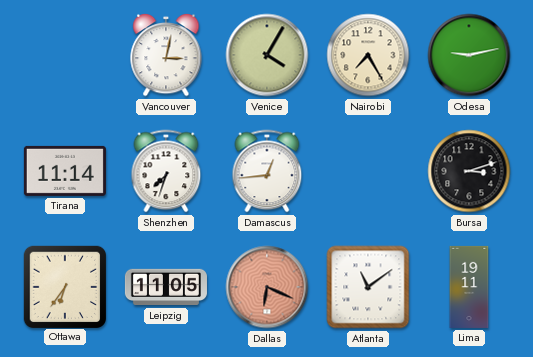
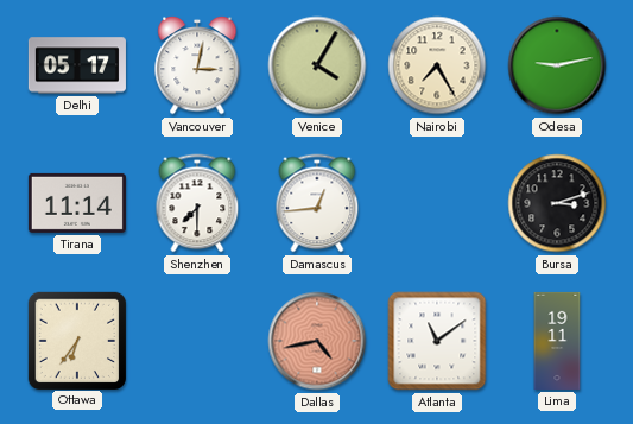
Delhi: none -> 05:17
Shenzhen: 7:33 -> 7:30
Leipzig: 11:05 -> none
Dallas: 6:19 -> 4:43
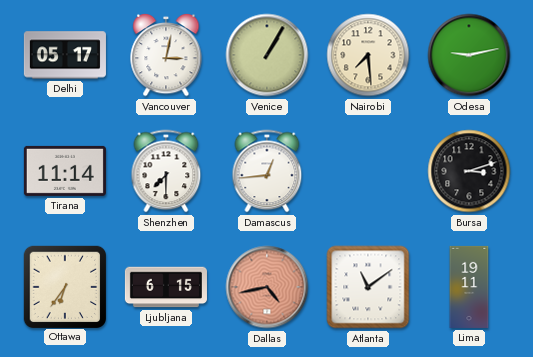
Venice: 4:05 -> 1:05
Nairobi: 7:25 -> 7:29
Ljubljana: none -> 6:15
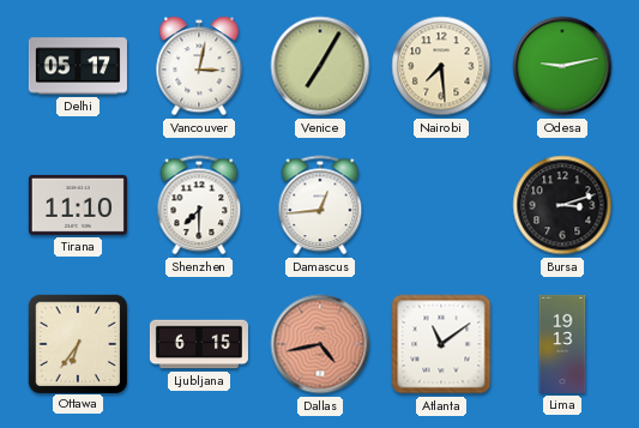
Venice: 1:05 -> 7:05
Tirana: 11:14 -> 11:10
Lima: 19:11 -> 19:13
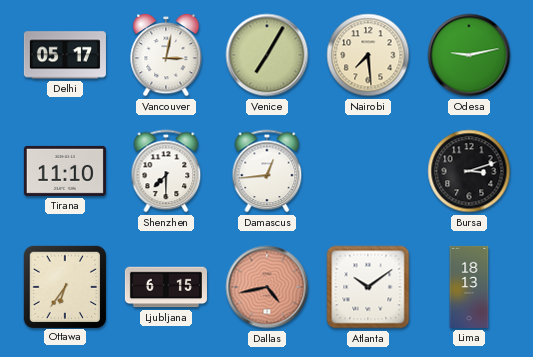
Atlanta: 11:09 -> 10:09
Lima: 19:13 -> 18:13
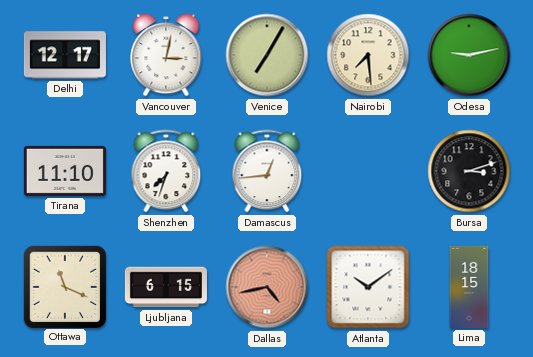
Delhi: 05:17 -> 12:17
Shenzhen: 7:30 -> 7:33
Ottawa: 6:36 -> 11:19
Lima: 18:13 -> 18:15
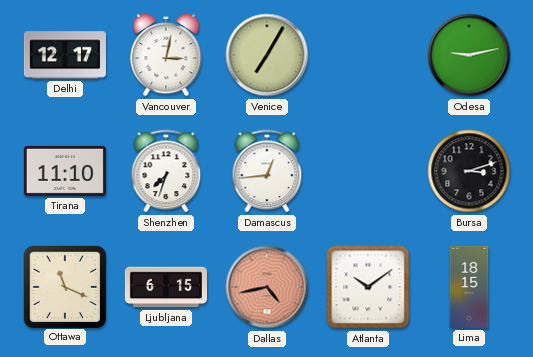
Nairobi: 7:29 -> none
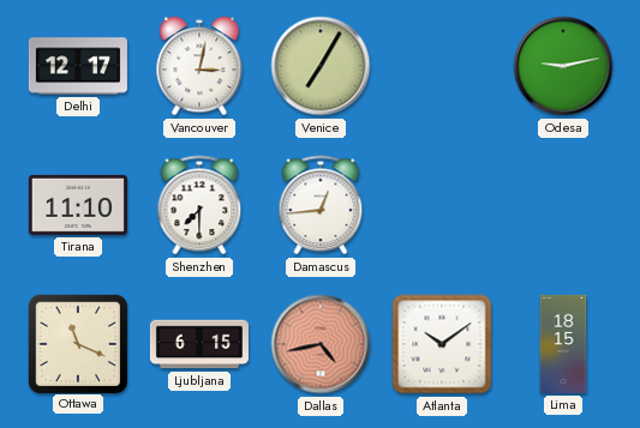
Shenzhen: 7:33 -> 7:30
Bursa: 3:12 -> none
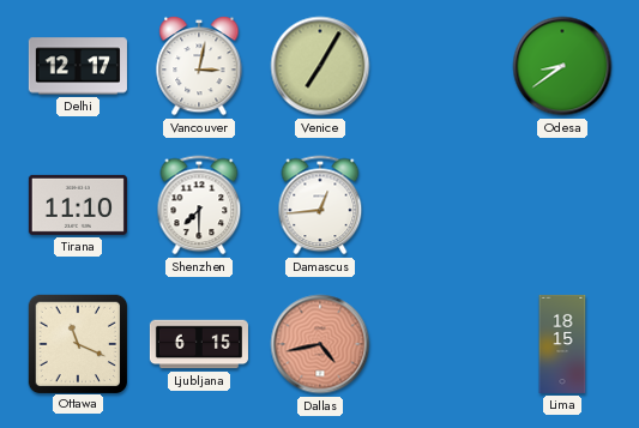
Odesa: 9:13 -> 8:39
Atlanta: 10:09 -> none
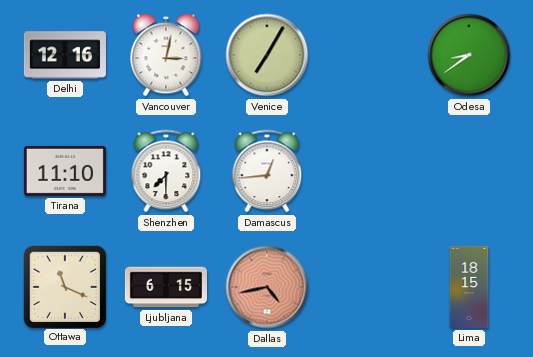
Delhi: 12:17 -> 12:16
